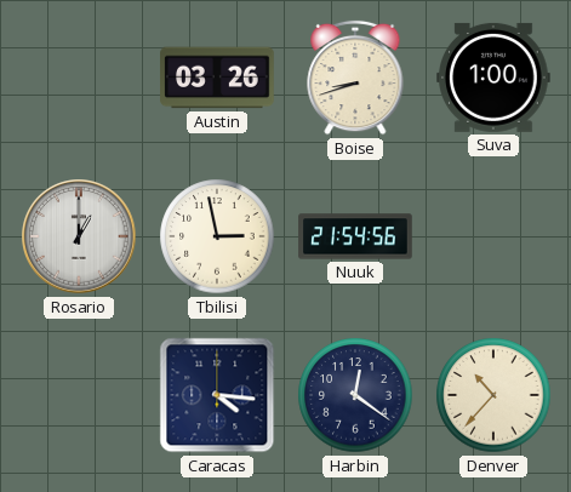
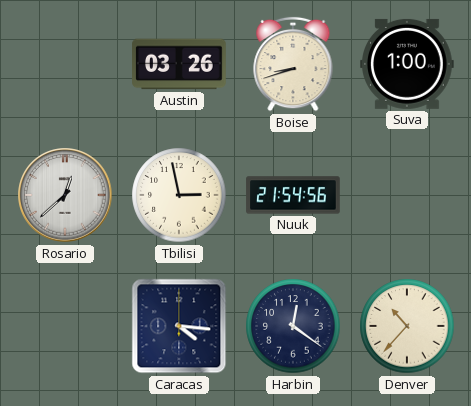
Rosario: 1:00 -> 12:38
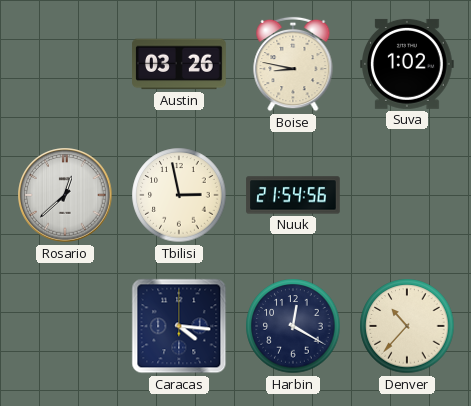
Boise: 8:42 -> 8:47
Suva: 1:00 -> 1:02
Harbin: 12:21 -> 12:20
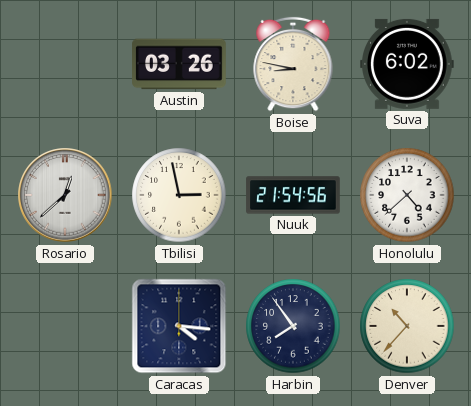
Suva: 1:02 -> 6:02
Honolulu: none -> 4:38
Harbin: 12:20 -> 7:54
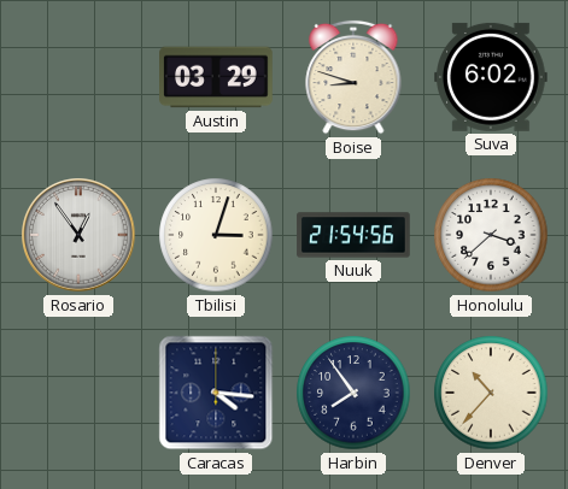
Austin: 03:26 -> 03:29
Boise: 8:47 -> 8:48
Rosario: 12:38 -> 12:54
Tbilisi: 2:58 -> 3:03
Honolulu: 4:38 -> 3:38
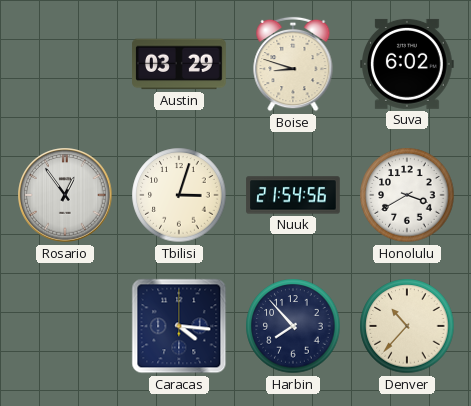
Honolulu: 3:38 -> 3:40
Harbin: 7:54 -> 7:53
